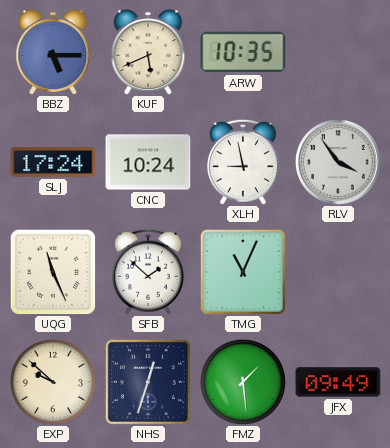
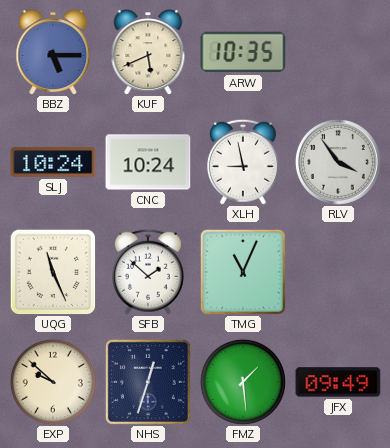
SLJ: 17:24 -> 10:24
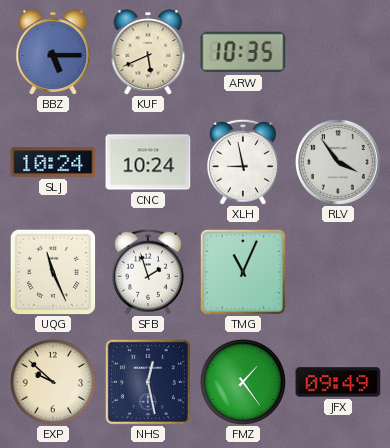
SFB: 1:52 -> 1:57
NHS: 12:33 -> 12:28
FMZ: 1:29 -> 1:24
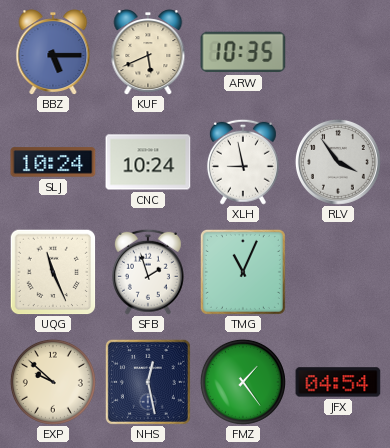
JFX: 09:49 -> 04:54
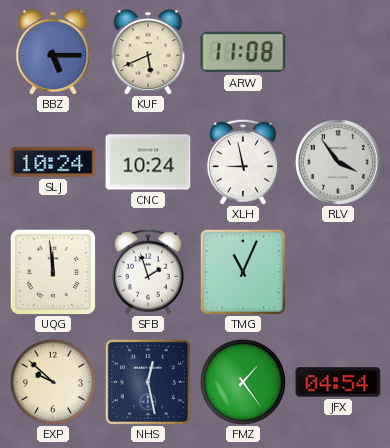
ARW: 10:35 -> 11:08
UQG: 11:26 -> 11:59
